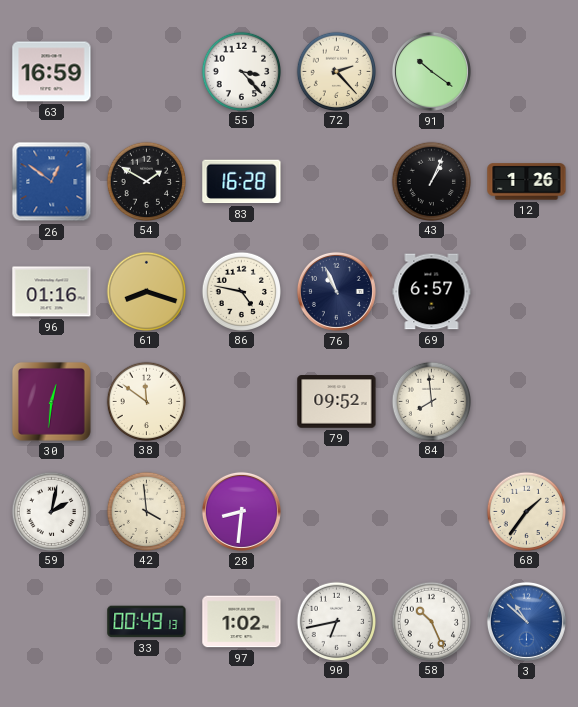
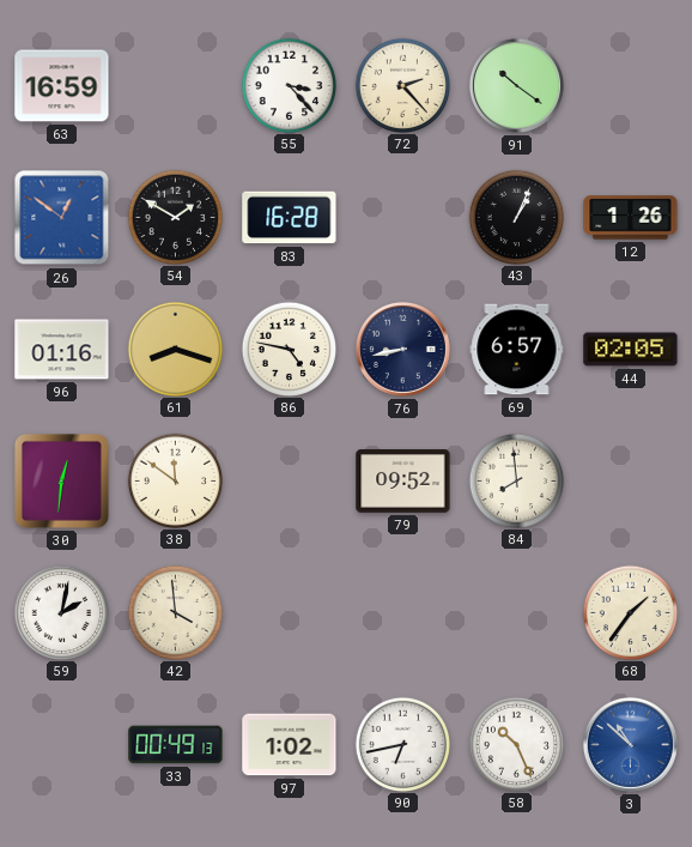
76: 10:56 -> 8:43
44: none -> 02:05
28: 8:31 -> none
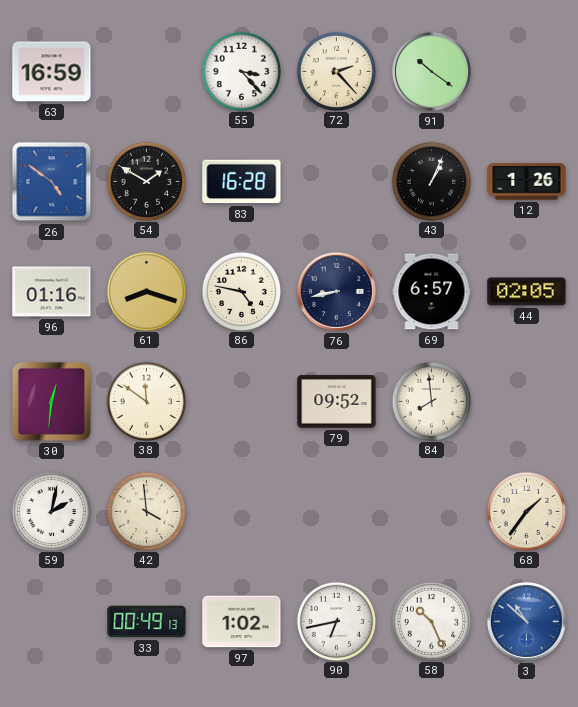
26: 12:51 -> 4:51
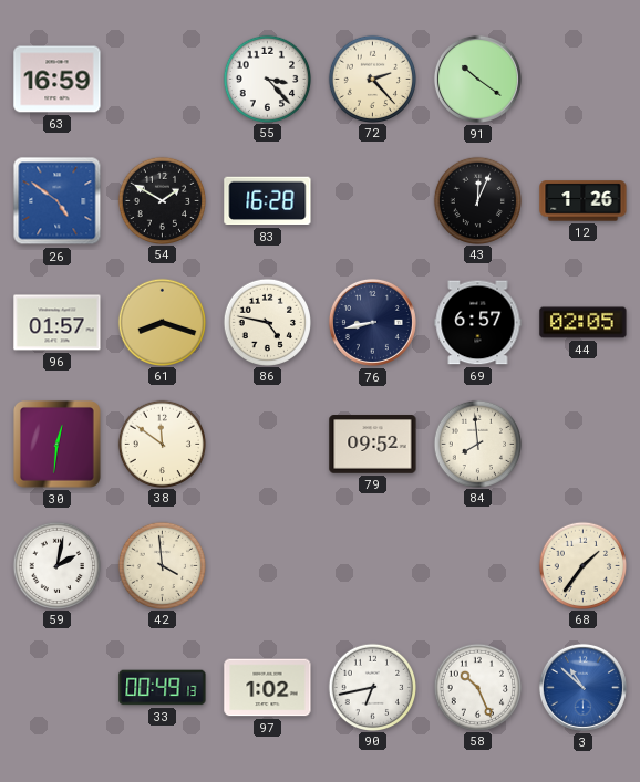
43: 1:04 -> 12:04
96: 01:16 -> 01:57
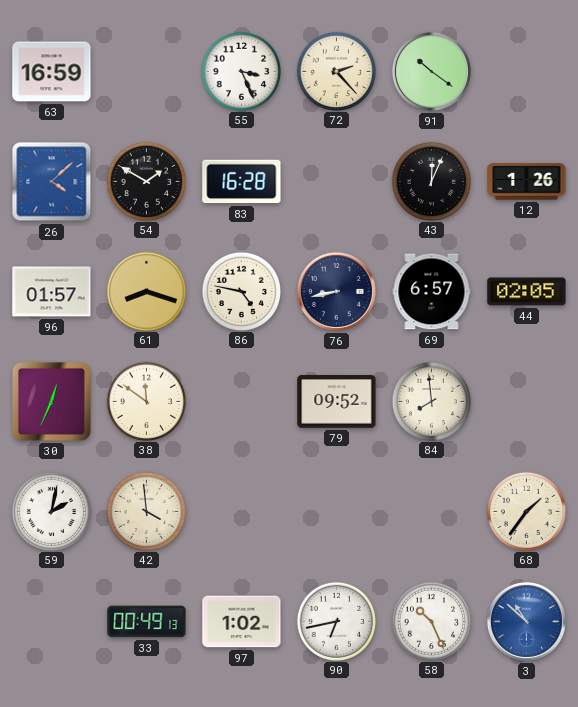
55: 3:23 -> 3:26
26: 4:51 -> 4:08
30: 12:31 -> 12:34
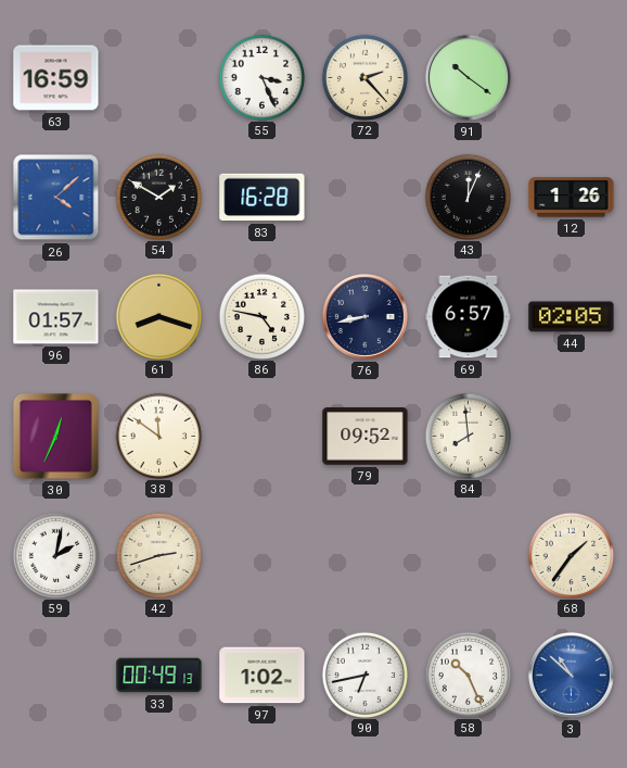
42: 3:59 -> 2:42
